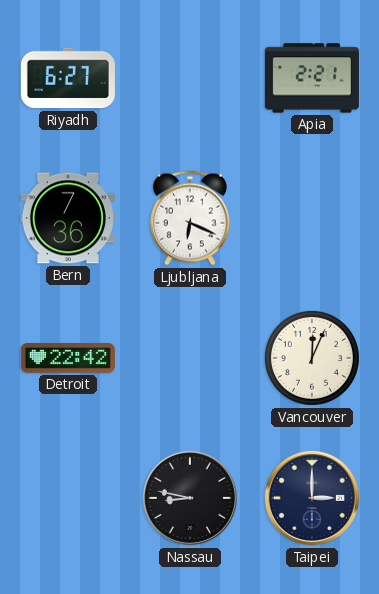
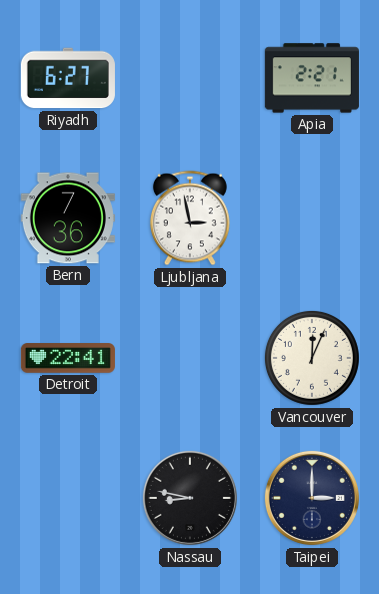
Ljubljana: 6:19 -> 2:58
Detroit: 22:42 -> 22:41
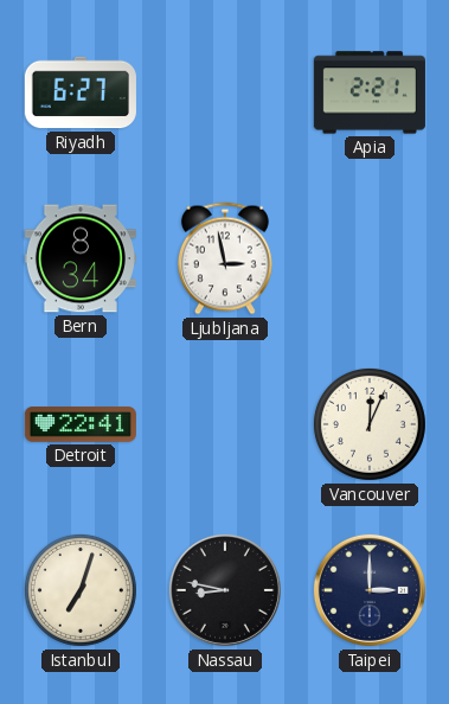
Bern: 7:36 -> 8:34
Istanbul: none -> 7:03
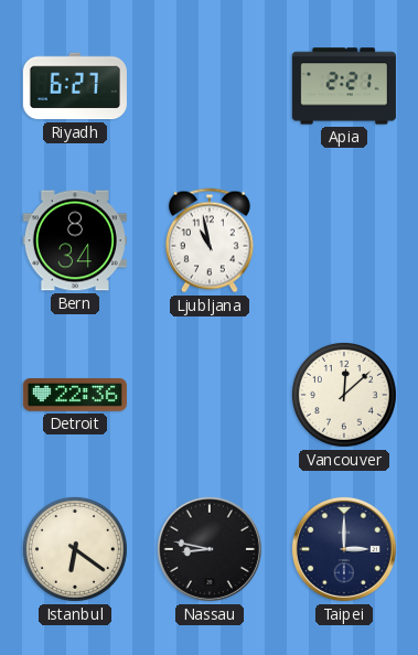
Ljubljana: 2:58 -> 10:58
Detroit: 22:41 -> 22:36
Vancouver: 12:04 -> 12:08
Istanbul: 7:03 -> 6:21
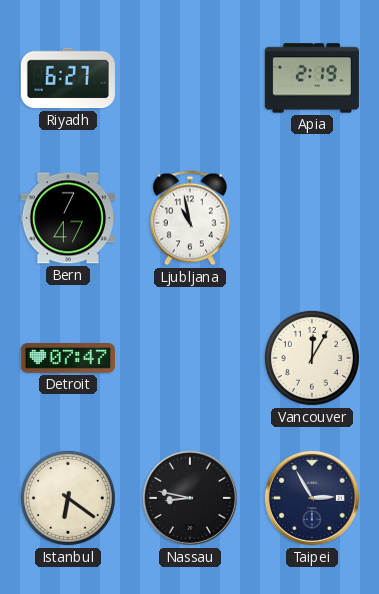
Apia: 2:21 -> 2:19
Bern: 8:34 -> 7:47
Detroit: 22:36 -> 07:47
Vancouver: 12:08 -> 12:05
Taipei: 3:00 -> 2:55
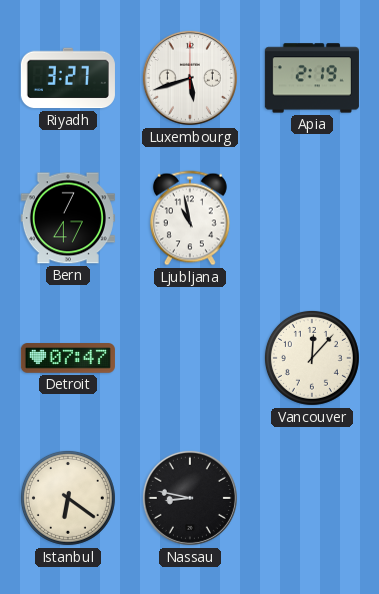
Riyadh: 6:27 -> 3:27
Luxembourg: none -> 5:42
Vancouver: 12:05 -> 12:07
Taipei: 2:55 -> none
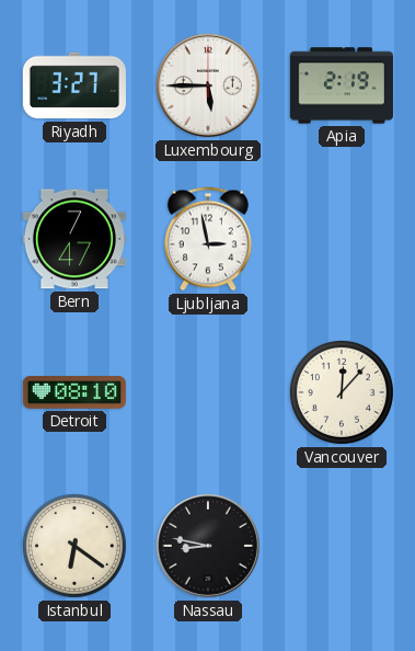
Luxembourg: 5:42 -> 5:45
Ljubljana: 10:58 -> 2:58
Detroit: 07:47 -> 08:10
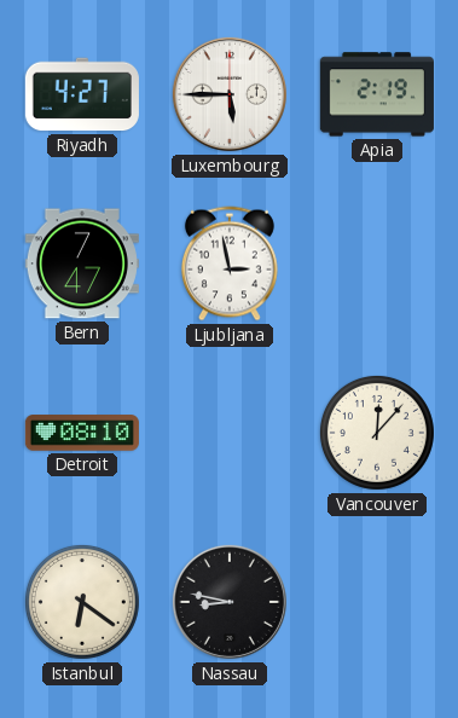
Riyadh: 3:27 -> 4:27
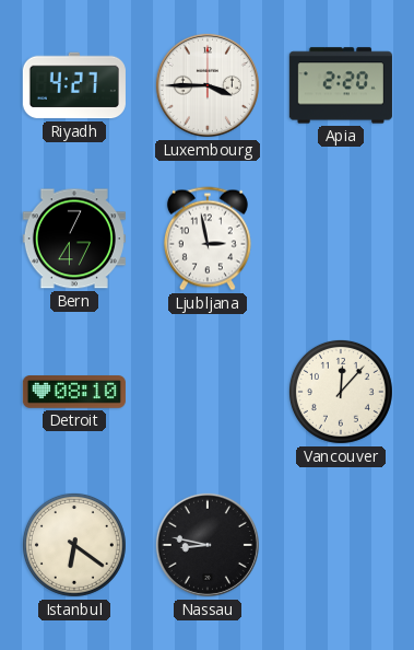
Luxembourg: 5:45 -> 3:45
Apia: 2:19 -> 2:20
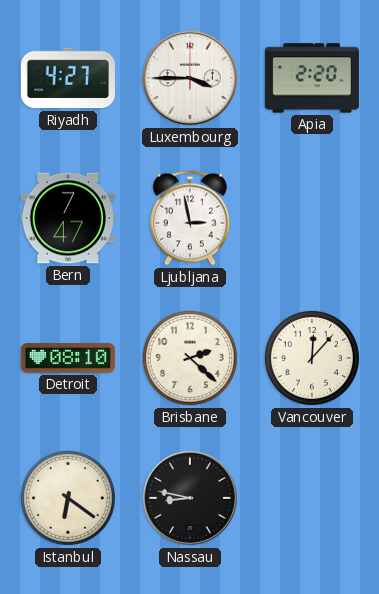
Brisbane: none -> 2:22
